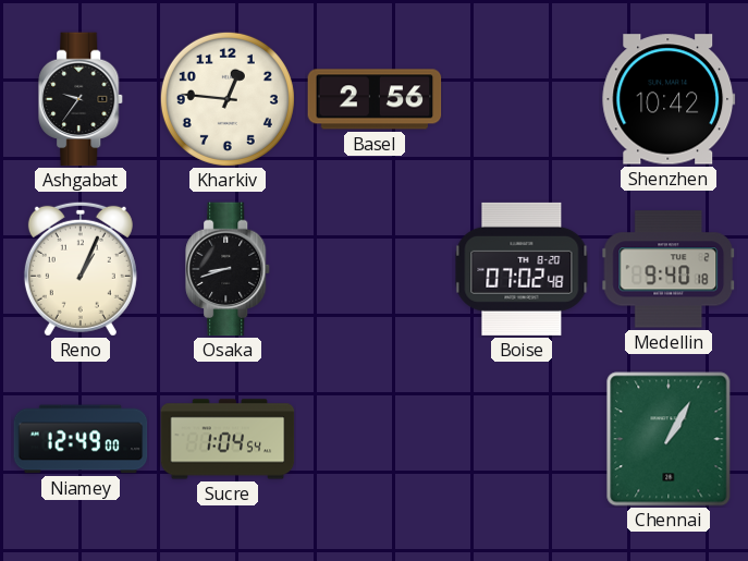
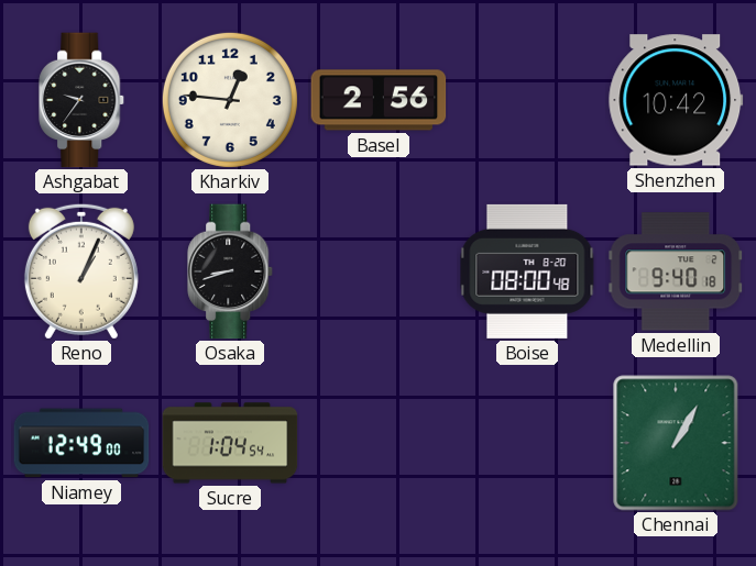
Boise: 07:02 -> 08:00
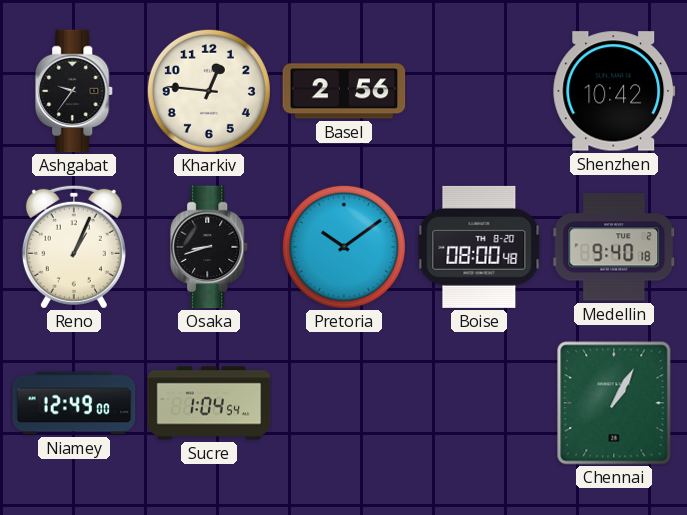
Pretoria: none -> 10:09
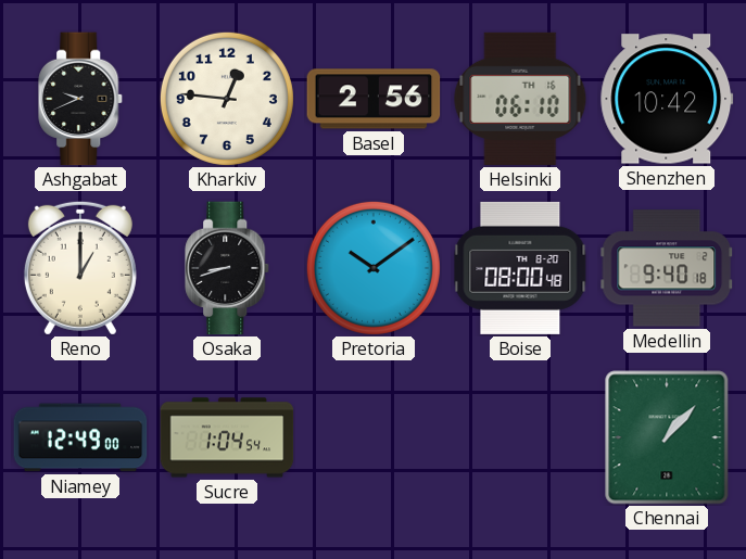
Ashgabat: 9:36 -> 9:41
Helsinki: none -> 06:10
Reno: 1:04 -> 1:00
Chennai: 1:05 -> 1:07
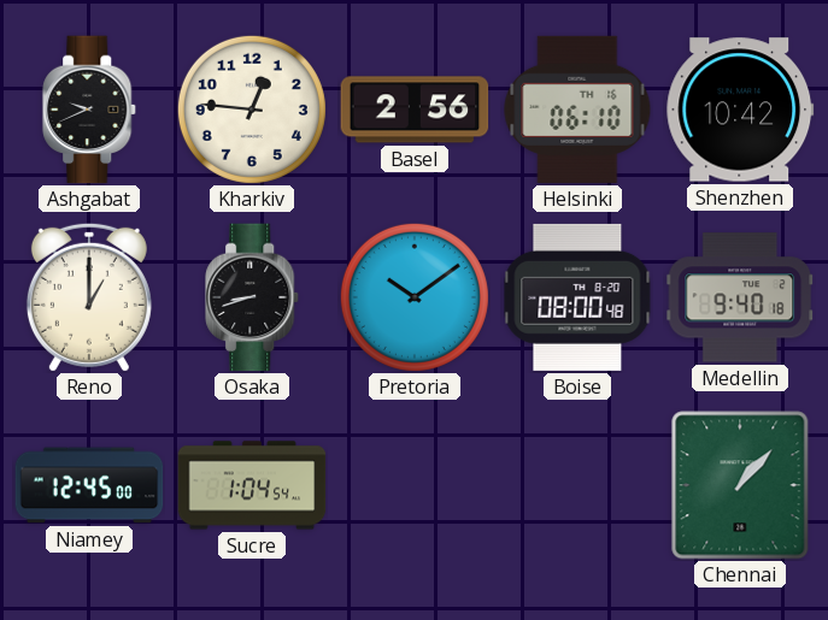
Niamey: 12:49 -> 12:45
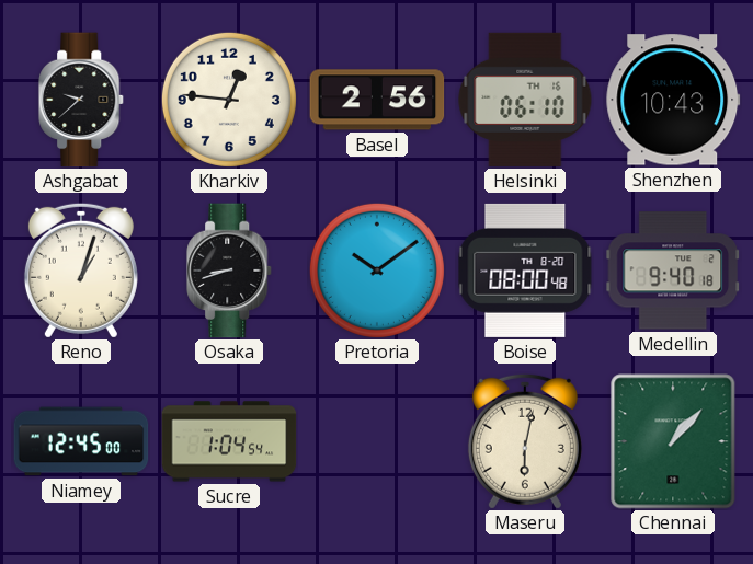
Ashgabat: 9:41 -> 9:38
Shenzhen: 10:42 -> 10:43
Reno: 1:00 -> 1:03
Maseru: none -> 6:02
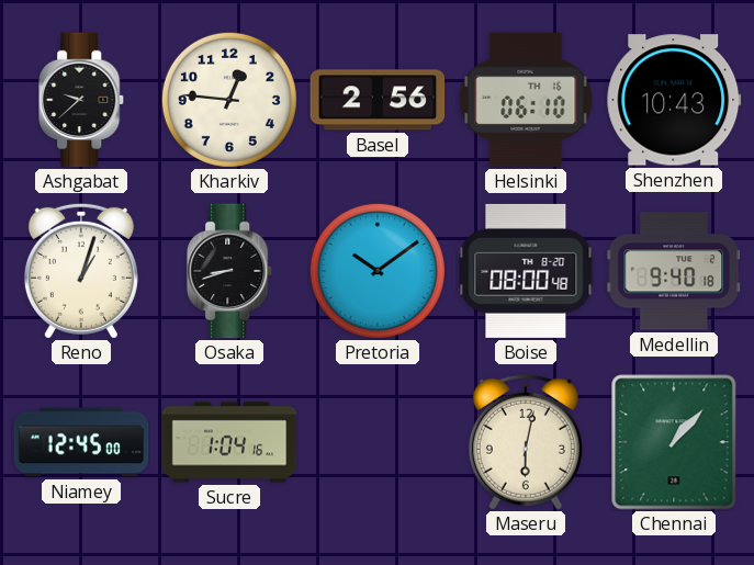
Sucre: 1:04:54 -> 1:04:16
